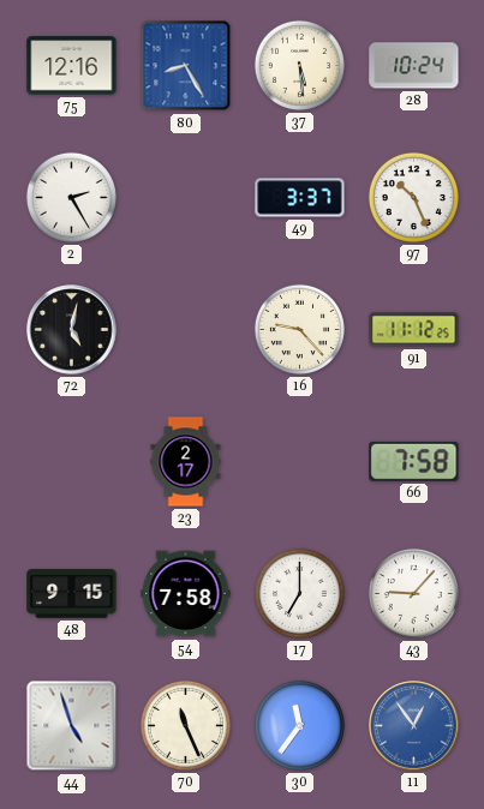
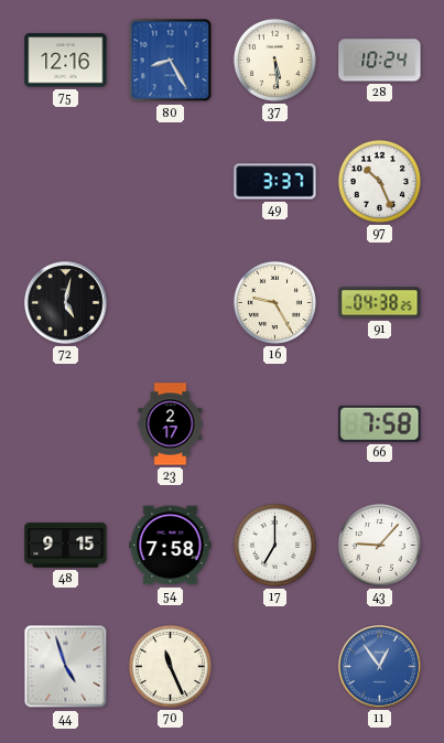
2: 2:25 -> none
16: 9:23 -> 9:25
91: 11:12 -> 04:38
30: 11:36 -> none
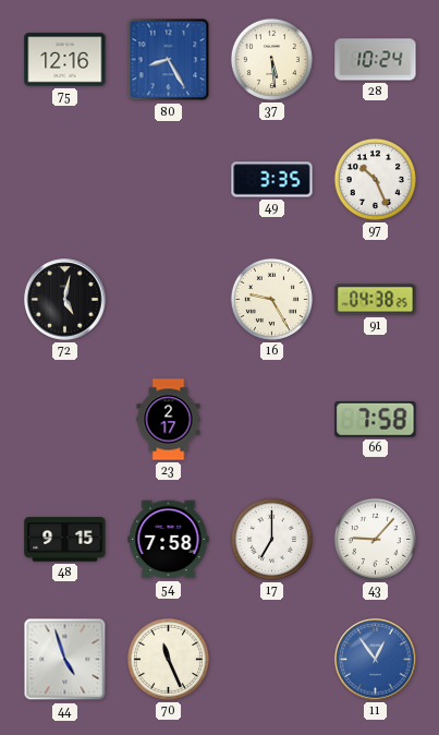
49: 3:37 -> 3:35
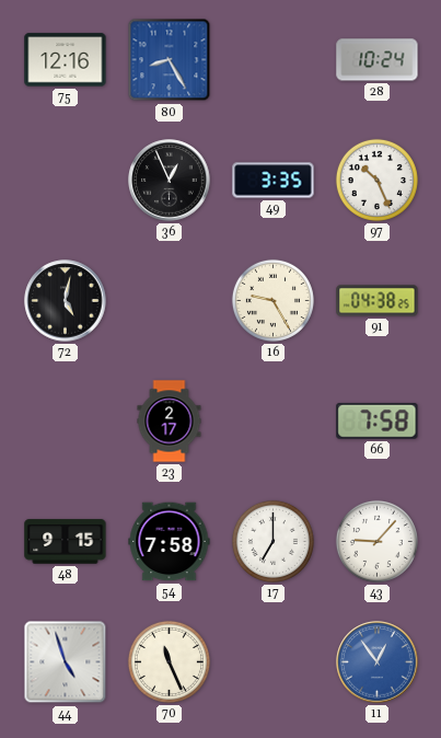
37: 5:29 -> none
36: none -> 12:56
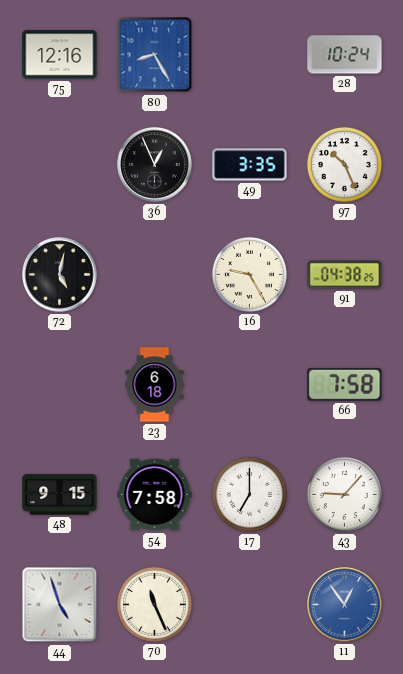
23: 2:17 -> 6:18
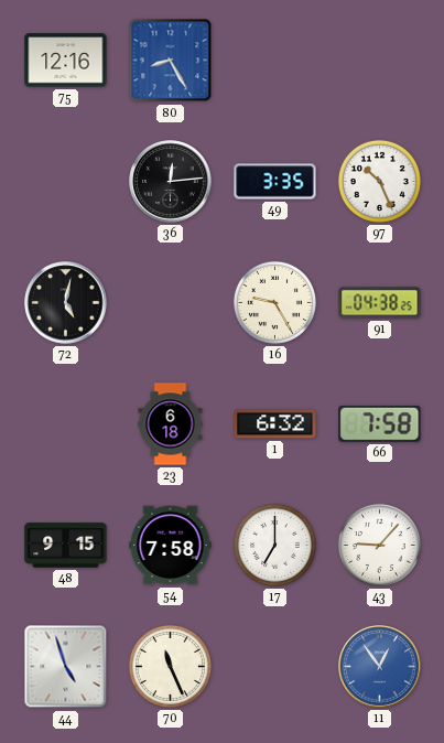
28: 10:24 -> none
36: 12:56 -> 12:14
1: none -> 6:32
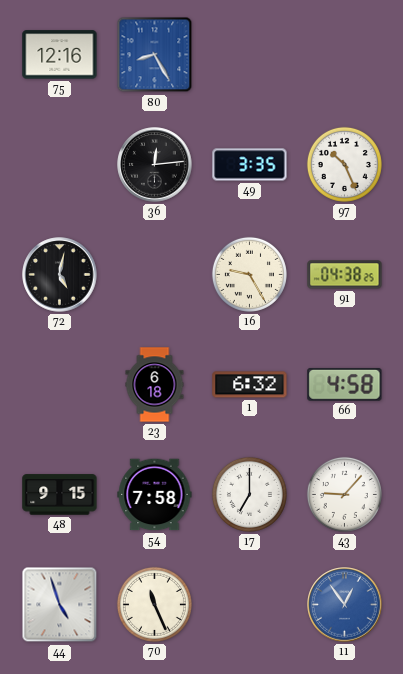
66: 7:58 -> 4:58
